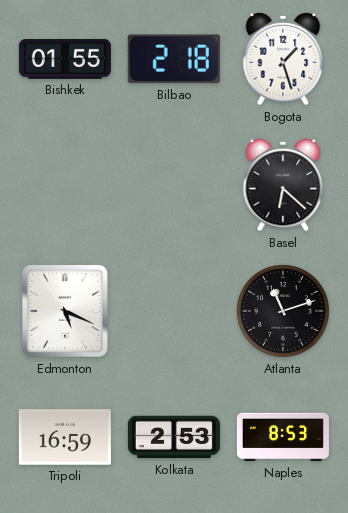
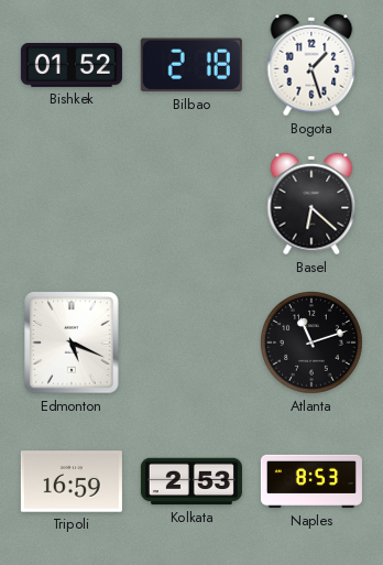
Bishkek: 01:55 -> 01:52
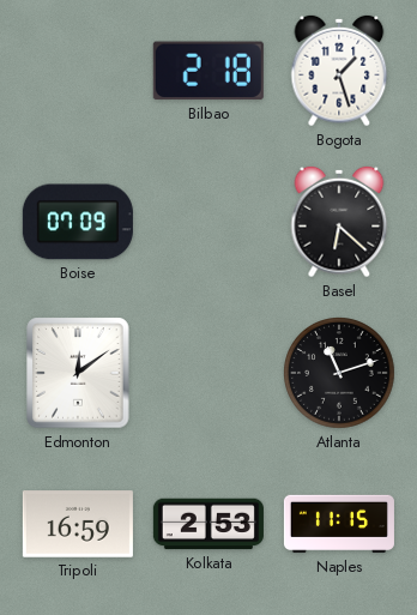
Bishkek: 01:52 -> none
Boise: none -> 07:09
Edmonton: 5:19 -> 12:09
Naples: 8:53 -> 11:15
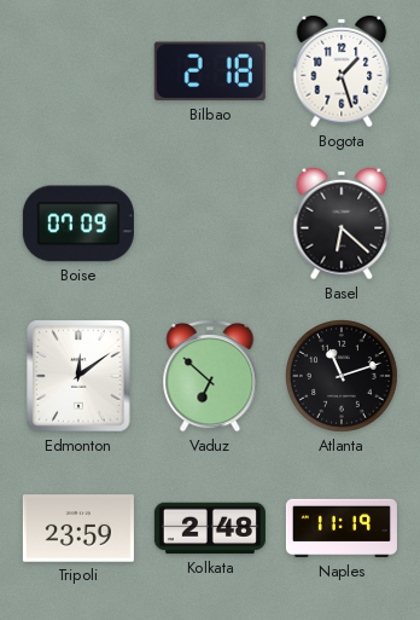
Vaduz: none -> 6:52
Tripoli: 16:59 -> 23:59
Kolkata: 2:53 -> 2:48
Naples: 11:15 -> 11:19
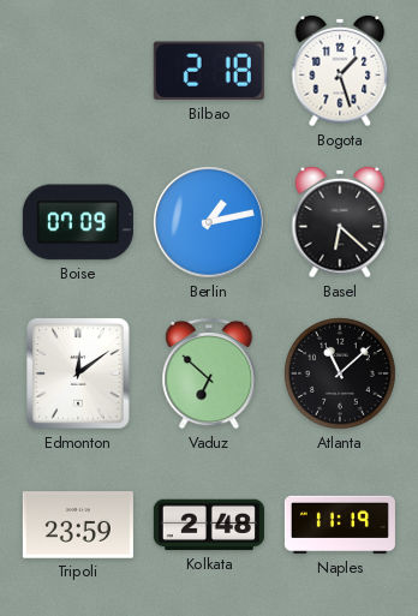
Berlin: none -> 1:13
Atlanta: 11:12 -> 11:08
